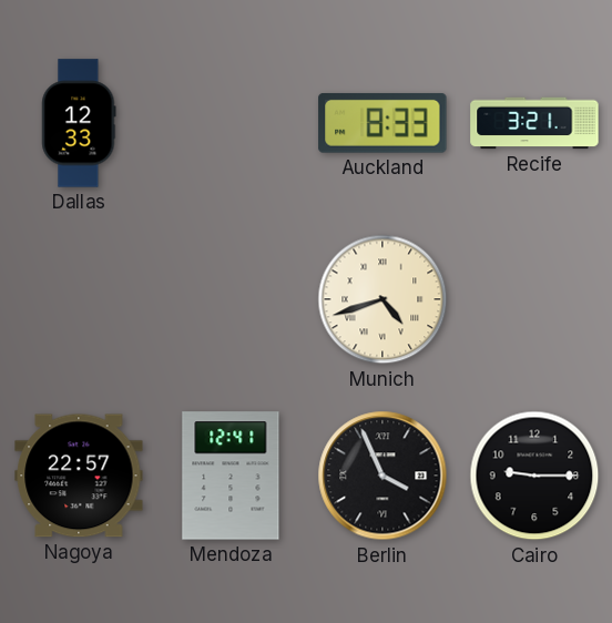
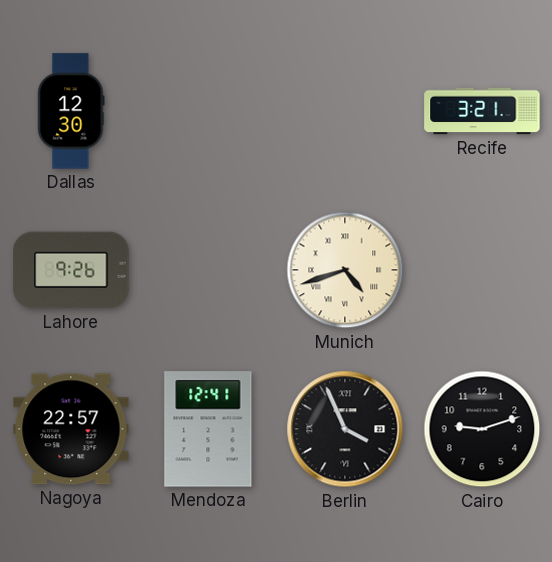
Dallas: 12:33 -> 12:30
Auckland: 8:33 -> none
Lahore: none -> 9:26
Cairo: 9:15 -> 9:12
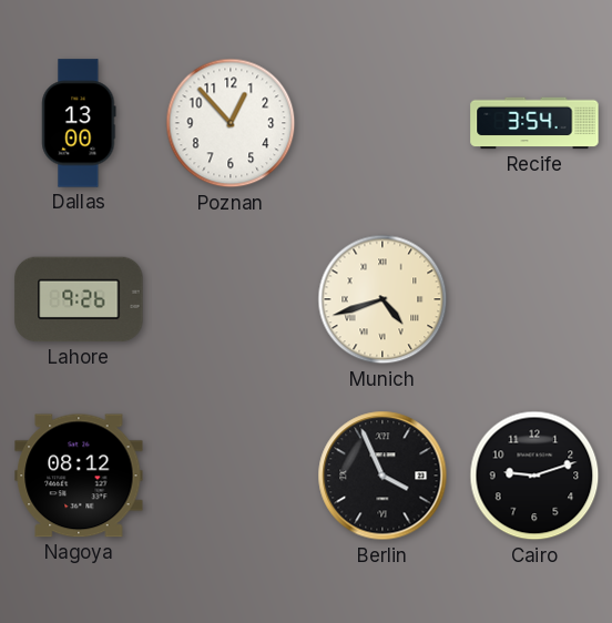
Dallas: 12:30 -> 13:00
Poznan: none -> 12:53
Recife: 3:21 -> 3:54
Nagoya: 22:57 -> 08:12
Mendoza: 12:41 -> none
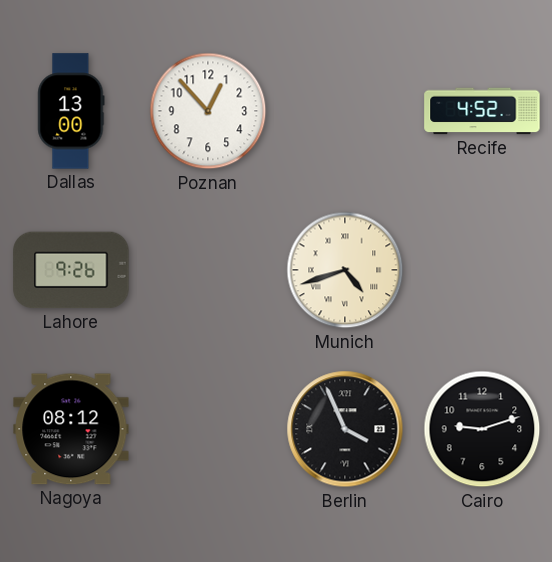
Recife: 3:54 -> 4:52
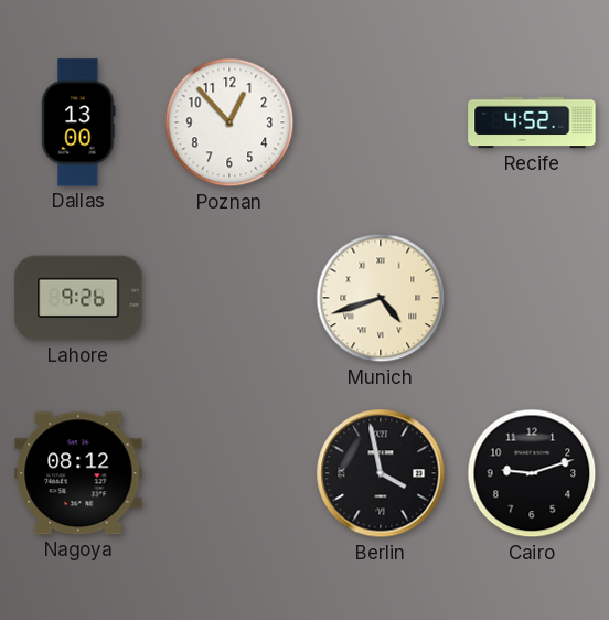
Berlin: 3:56 -> 3:58
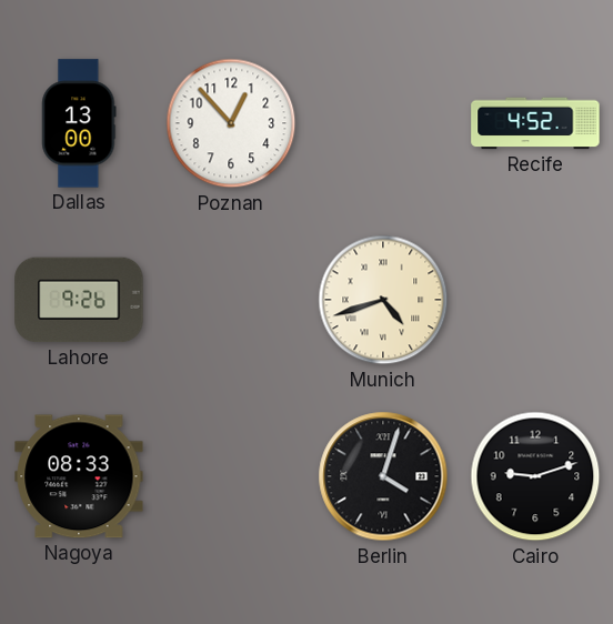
Nagoya: 08:12 -> 08:33
Berlin: 3:58 -> 4:03
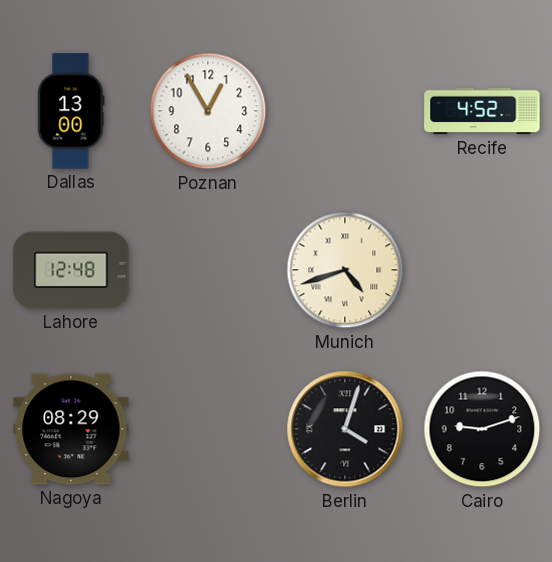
Poznan: 12:53 -> 12:55
Lahore: 9:26 -> 12:48
Nagoya: 08:33 -> 08:29
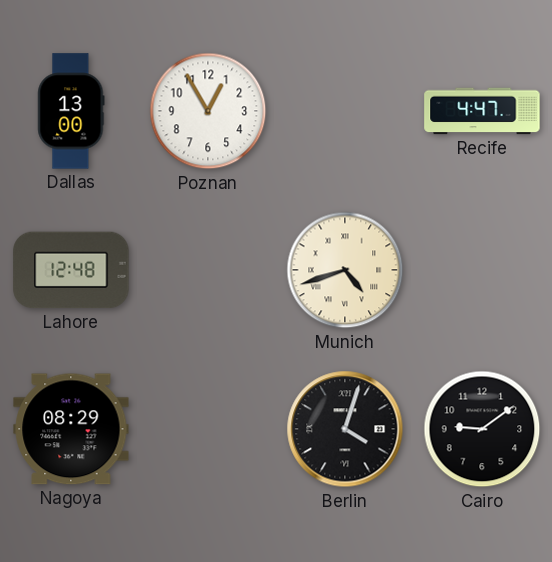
Recife: 4:52 -> 4:47
Cairo: 9:12 -> 9:09
